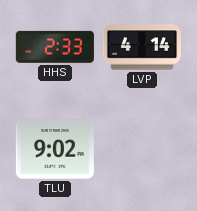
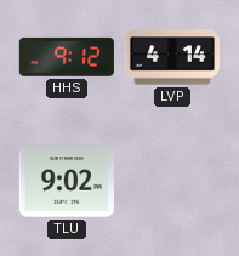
HHS: 2:33 -> 9:12
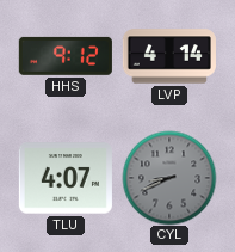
TLU: 9:02 -> 4:07
CYL: none -> 8:41
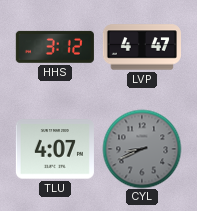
HHS: 9:12 -> 3:12
LVP: 4:14 -> 4:47
